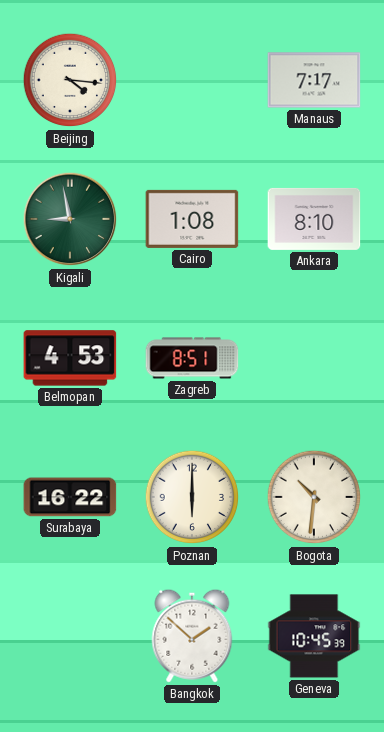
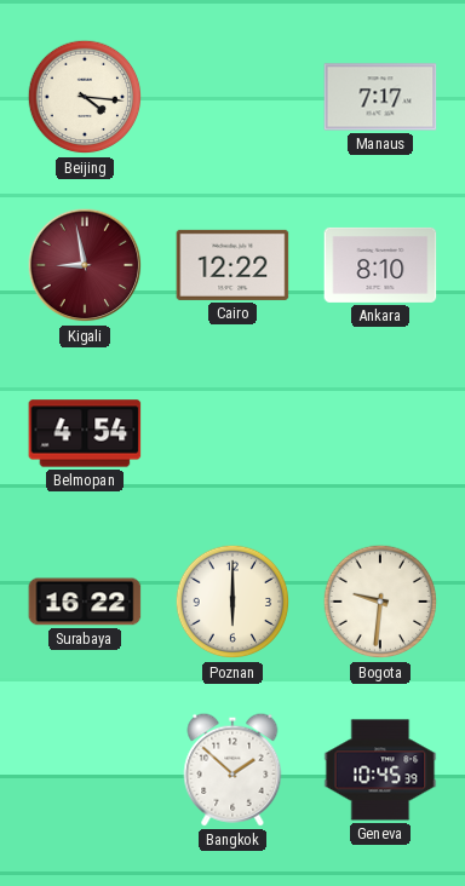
Kigali dial: green -> burgundy
Cairo: 1:08 -> 12:22
Belmopan: 4:53 -> 4:54
Zagreb: 8:51 -> none
Bogota: 10:31 -> 9:31
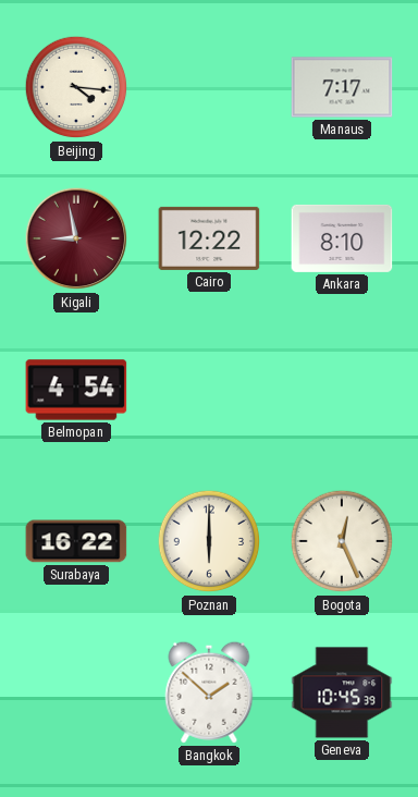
Bogota: 9:31 -> 12:26
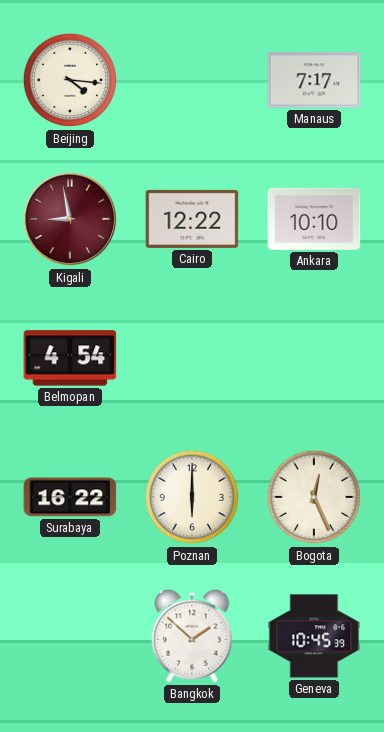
Ankara: 8:10 -> 10:10
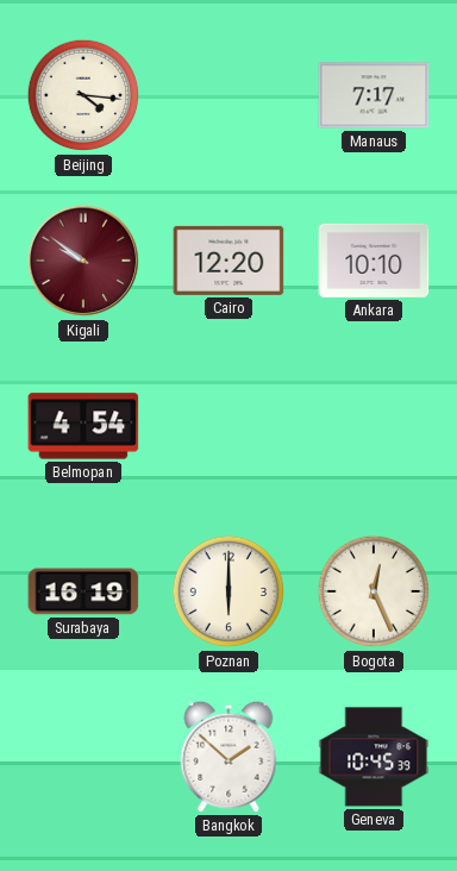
Kigali: 8:58 -> 9:51
Cairo: 12:22 -> 12:20
Surabaya: 16:22 -> 16:19
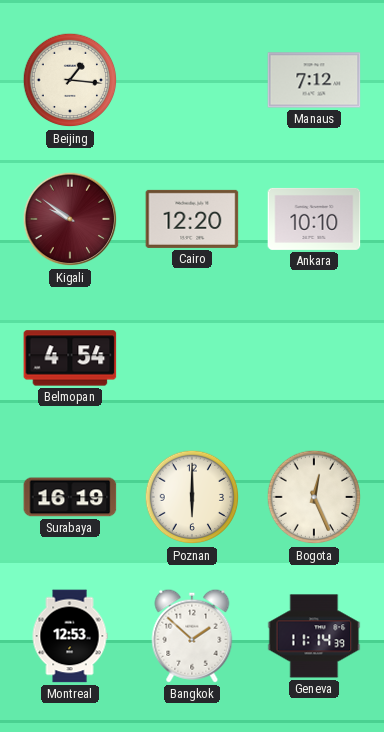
Beijing: 4:16 -> 1:16
Manaus: 7:17 -> 7:12
Montreal: none -> 12:53
Geneva: 10:45 -> 11:14
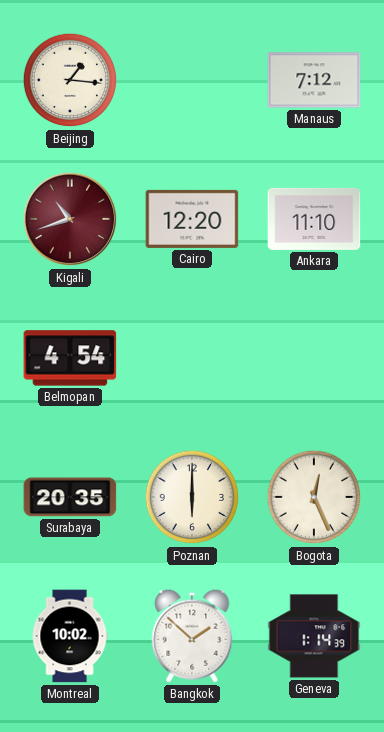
Kigali: 9:51 -> 10:42
Ankara: 10:10 -> 11:10
Surabaya: 16:19 -> 20:35
Montreal: 12:53 -> 10:02
Geneva: 11:14 -> 1:14
